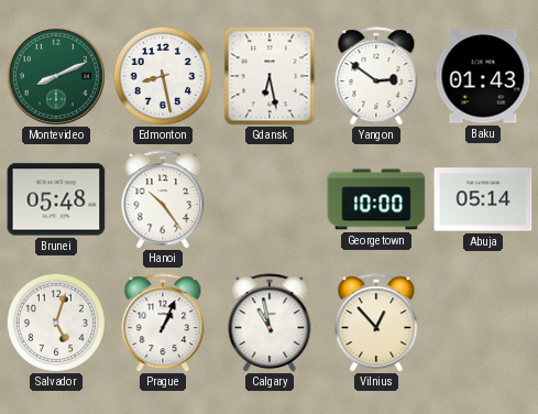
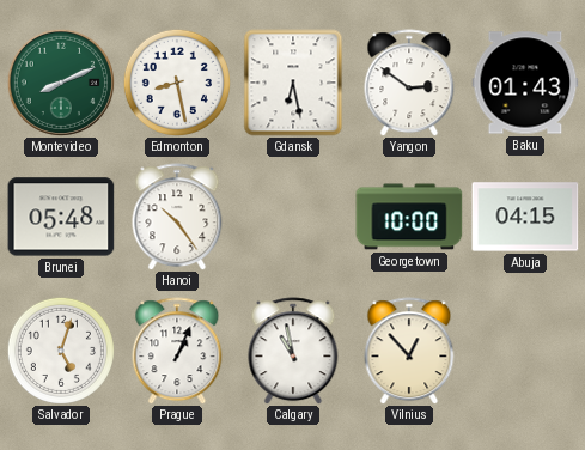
Abuja: 05:14 -> 04:15
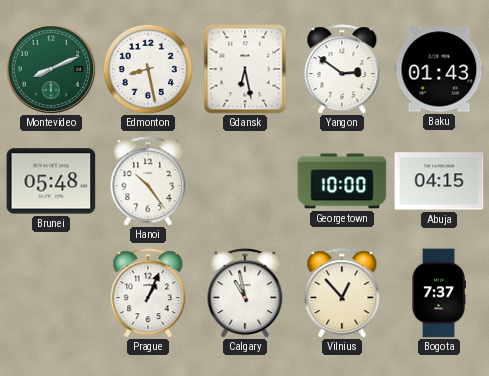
Salvador: 5:03 -> none
Bogota: none -> 7:37
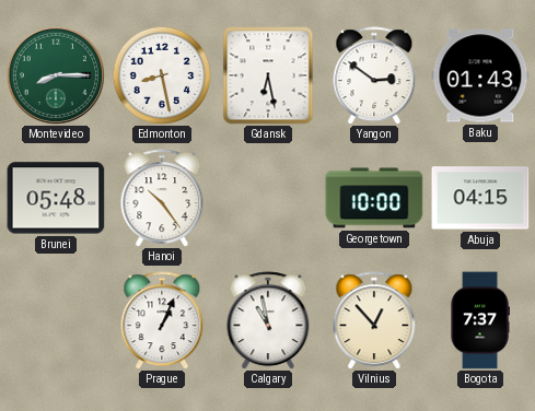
Montevideo: 8:11 -> 8:15
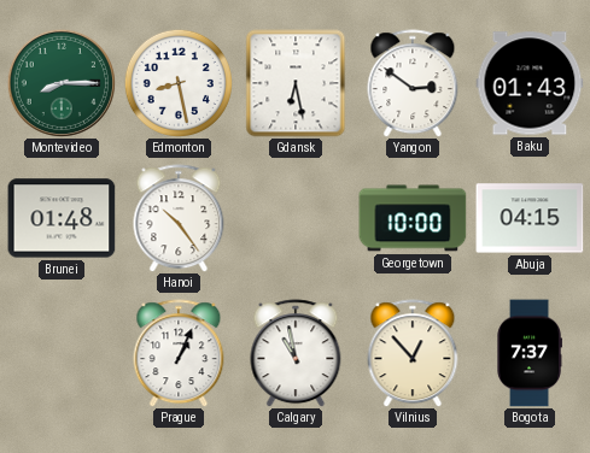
Brunei: 05:48 -> 01:48
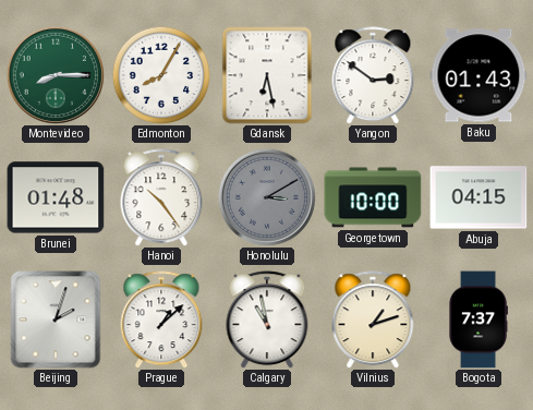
Edmonton: 8:28 -> 8:05
Honolulu: none -> 3:10
Beijing: none -> 2:03
Prague: 1:04 -> 1:08
Vilnius: 12:53 -> 1:12
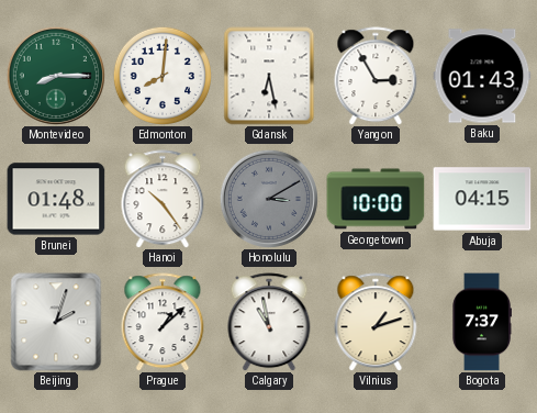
Edmonton: 8:05 -> 8:01
Yangon: 2:51 -> 2:55
